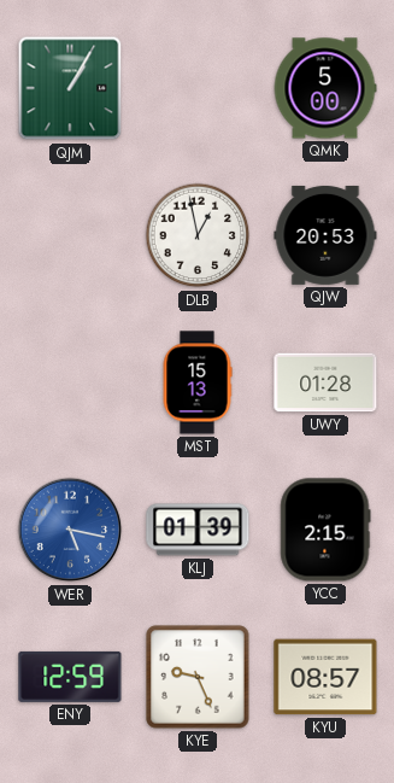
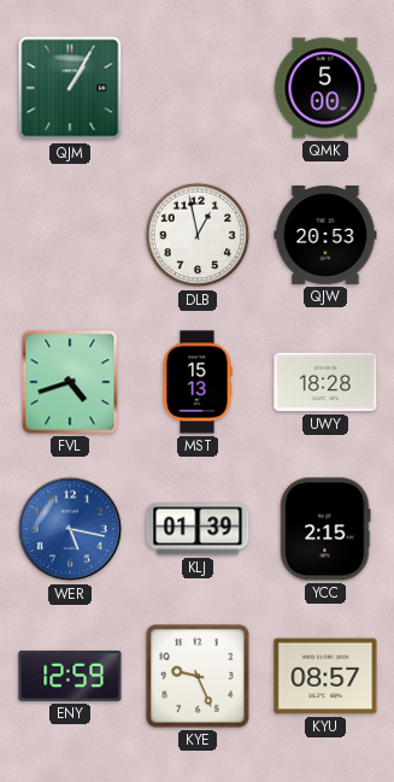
FVL: none -> 4:42
UWY: 01:28 -> 18:28
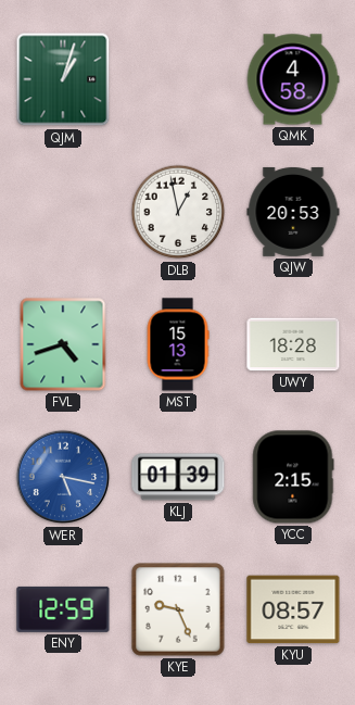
QJM: 1:05 -> 1:03
QMK: 5:00 -> 4:58
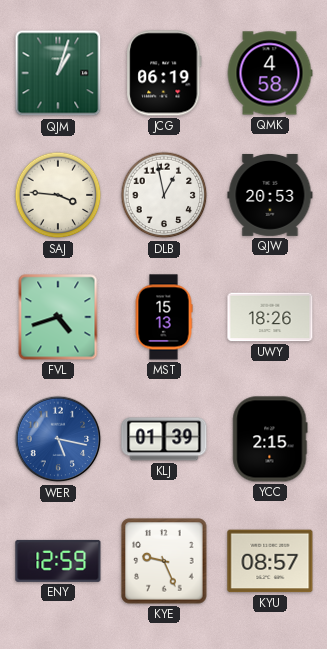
JCG: none -> 06:19
SAJ: none -> 3:46
UWY: 18:28 -> 18:26
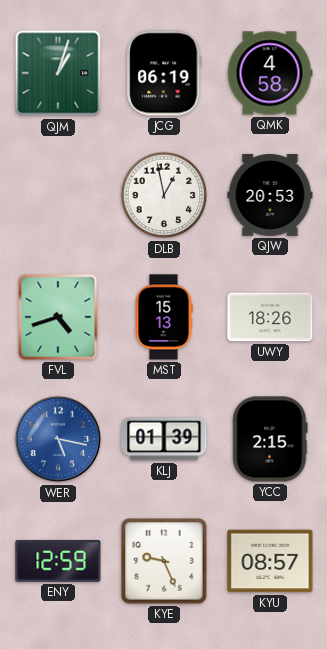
SAJ: 3:46 -> none
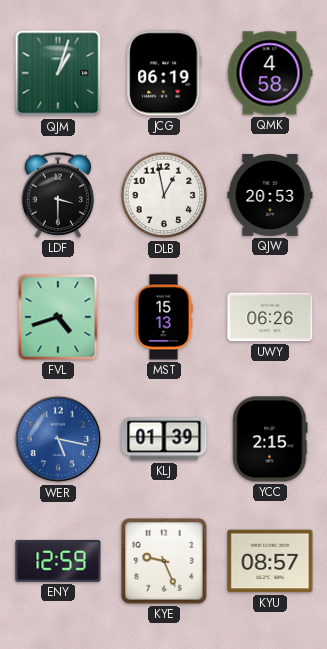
LDF: none -> 3:30
UWY: 18:26 -> 06:26
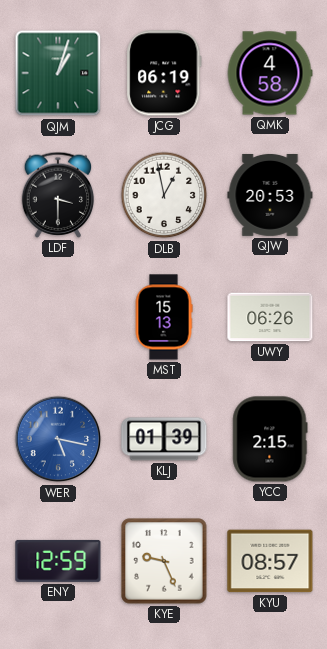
FVL: 4:42 -> none
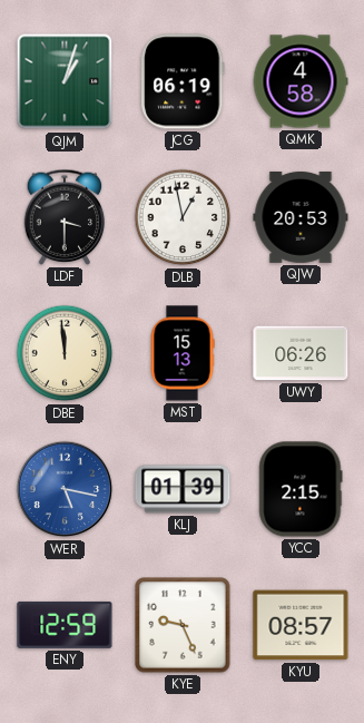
DBE: none -> 11:59
